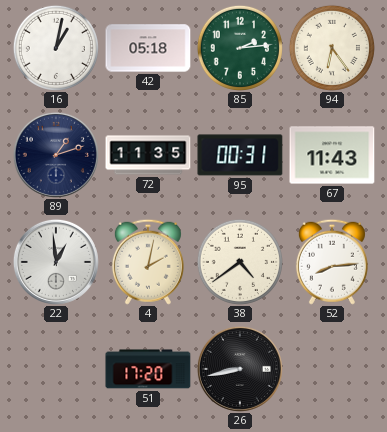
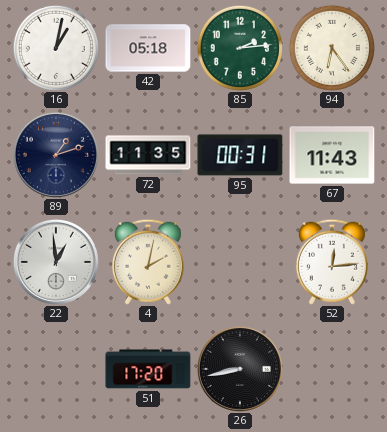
38: 4:39 -> none
52: 8:14 -> 12:14
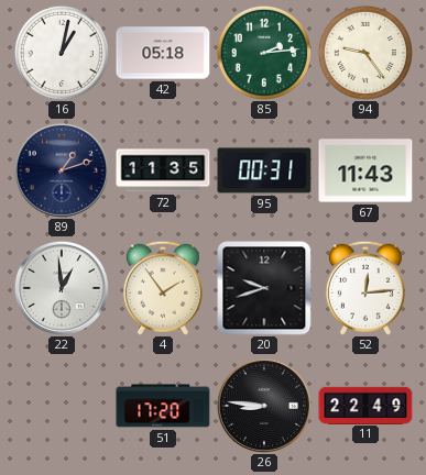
94: 6:24 -> 9:24
4: 2:02 -> 1:54
20: none -> 9:42
26: 8:43 -> 8:46
11: none -> 22:49
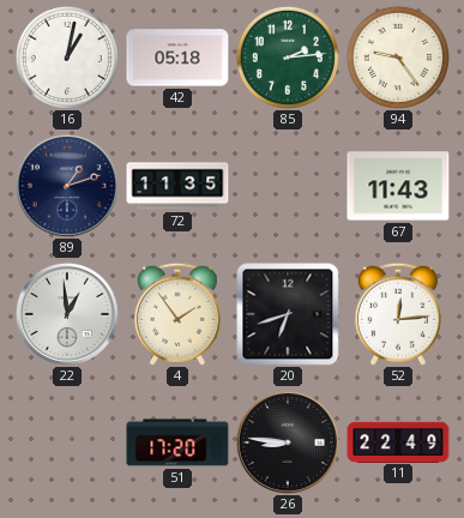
95: 00:31 -> none
20: 9:42 -> 6:42
